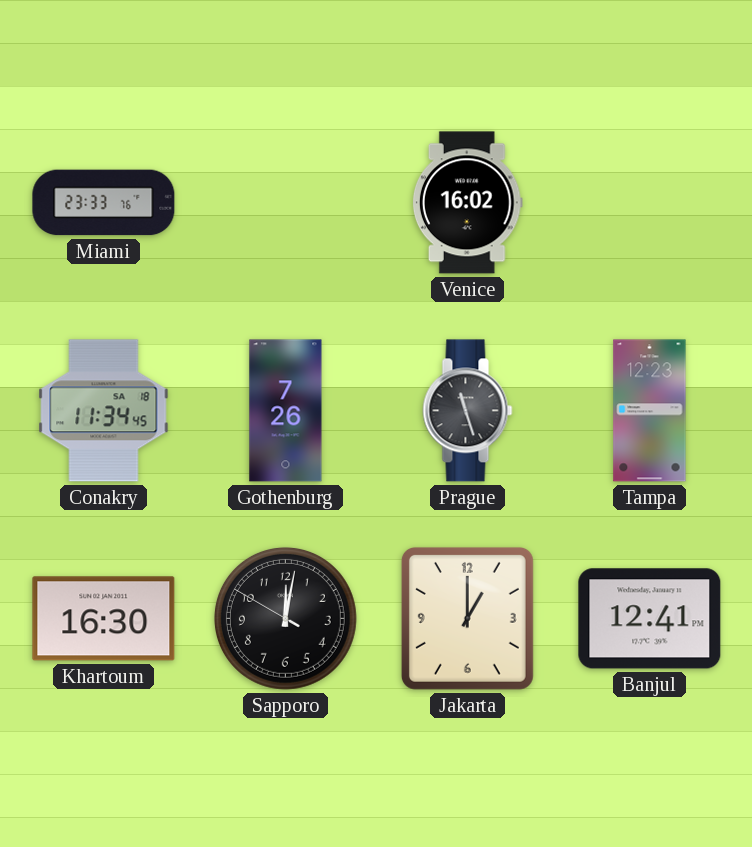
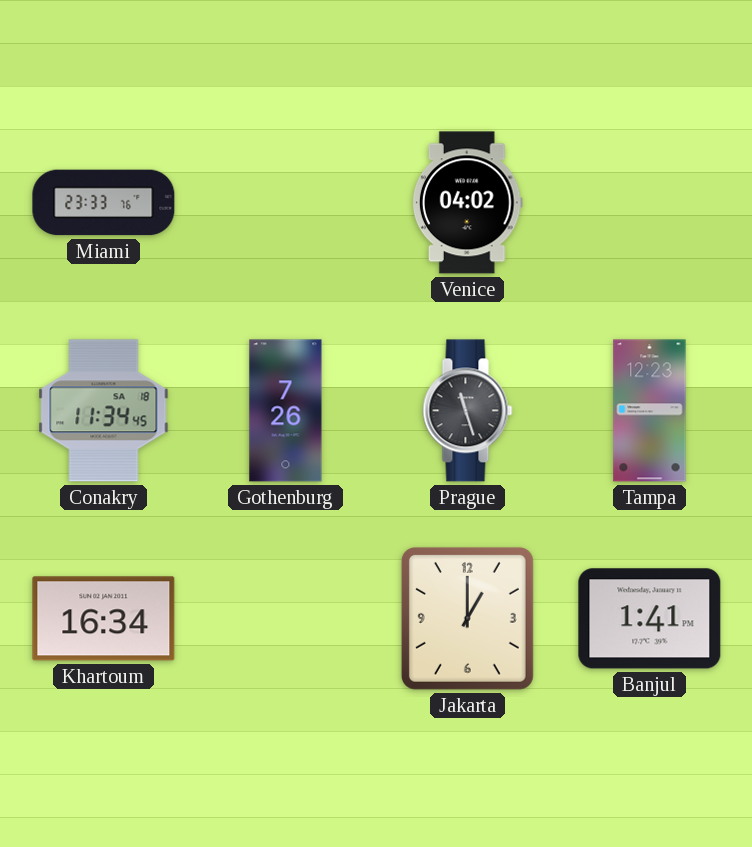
Venice: 16:02 -> 04:02
Khartoum: 16:30 -> 16:34
Sapporo: 12:01 -> none
Banjul: 12:41 -> 1:41
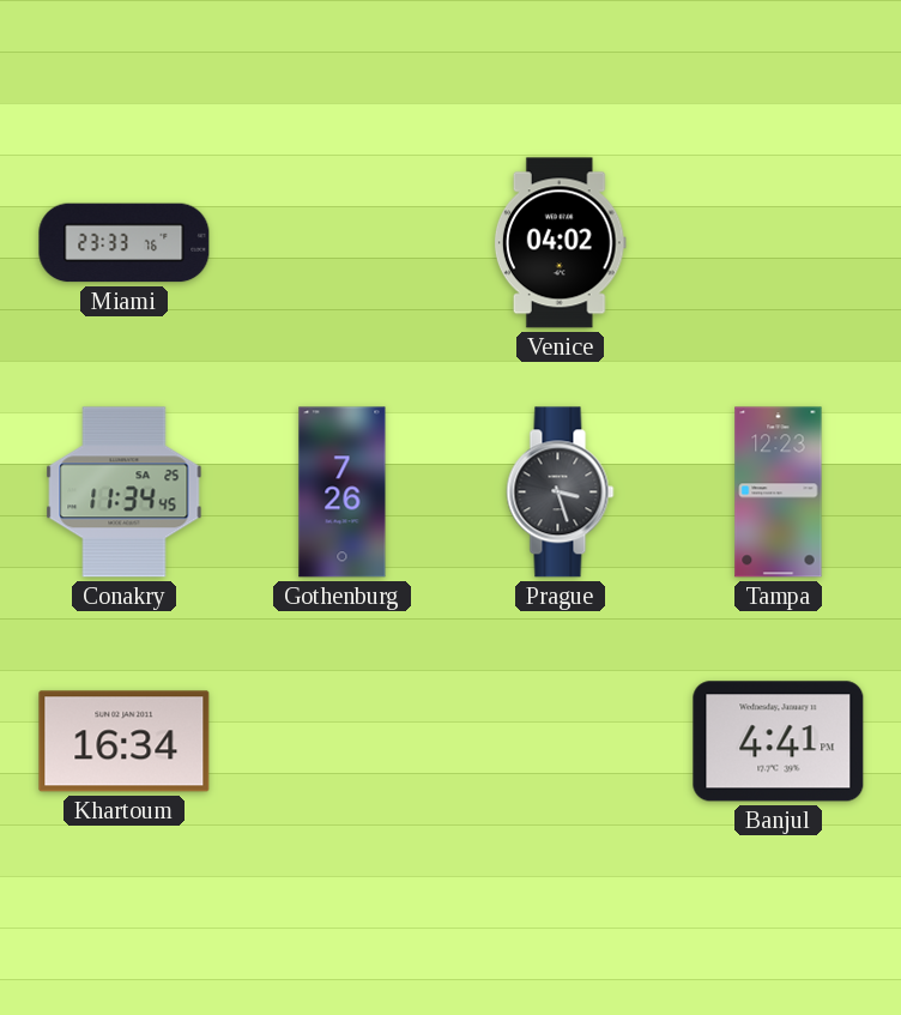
Conakry date: SA 18 -> SA 25
Prague: 11:27 -> 3:27
Jakarta: 1:00 -> none
Banjul: 1:41 -> 4:41
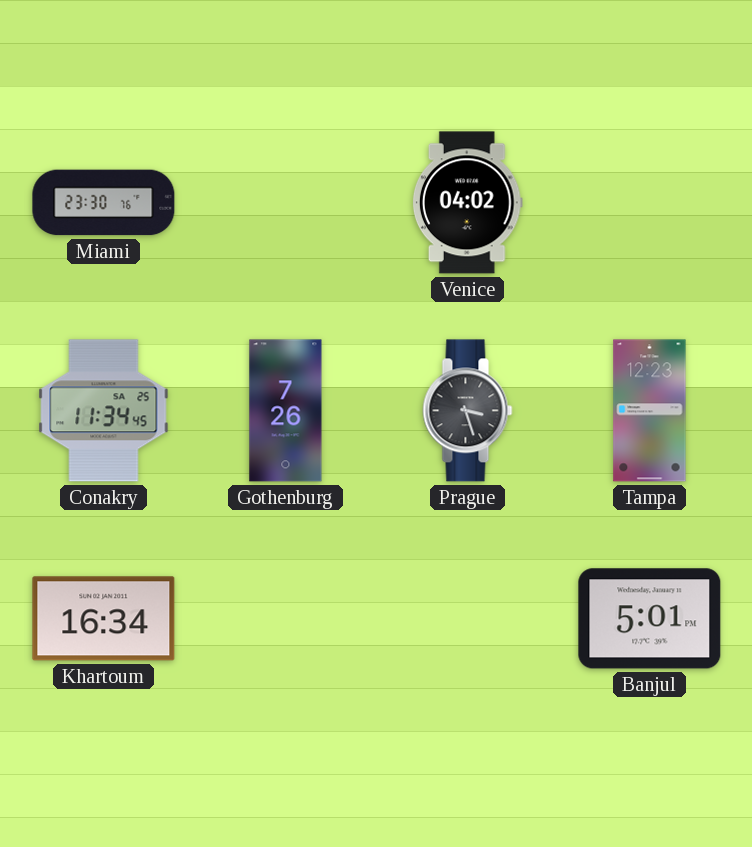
Miami: 23:33 -> 23:30
Banjul: 4:41 -> 5:01
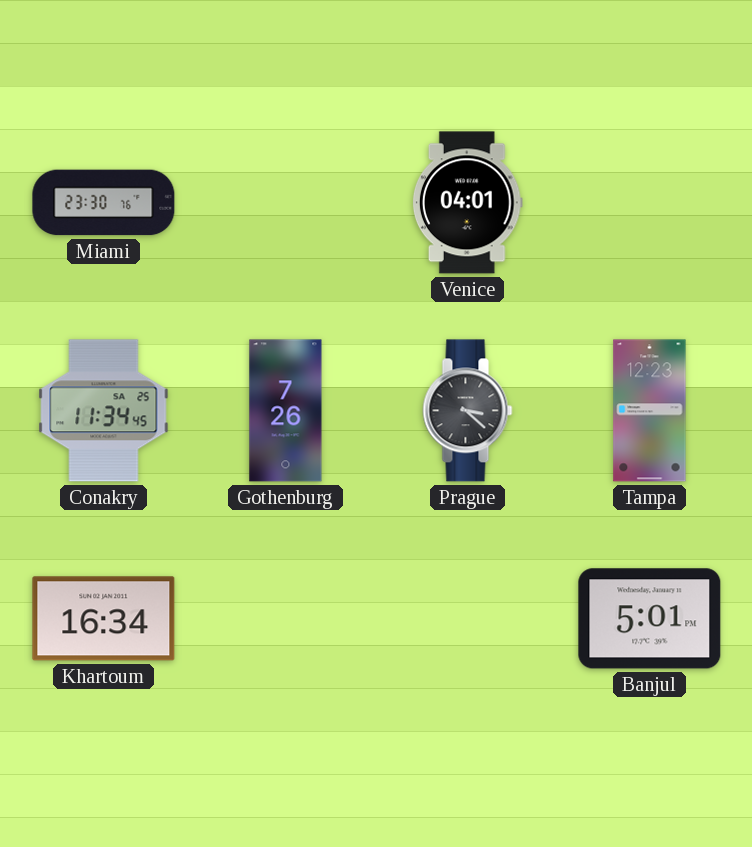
Venice: 04:02 -> 04:01
Prague: 3:27 -> 3:22
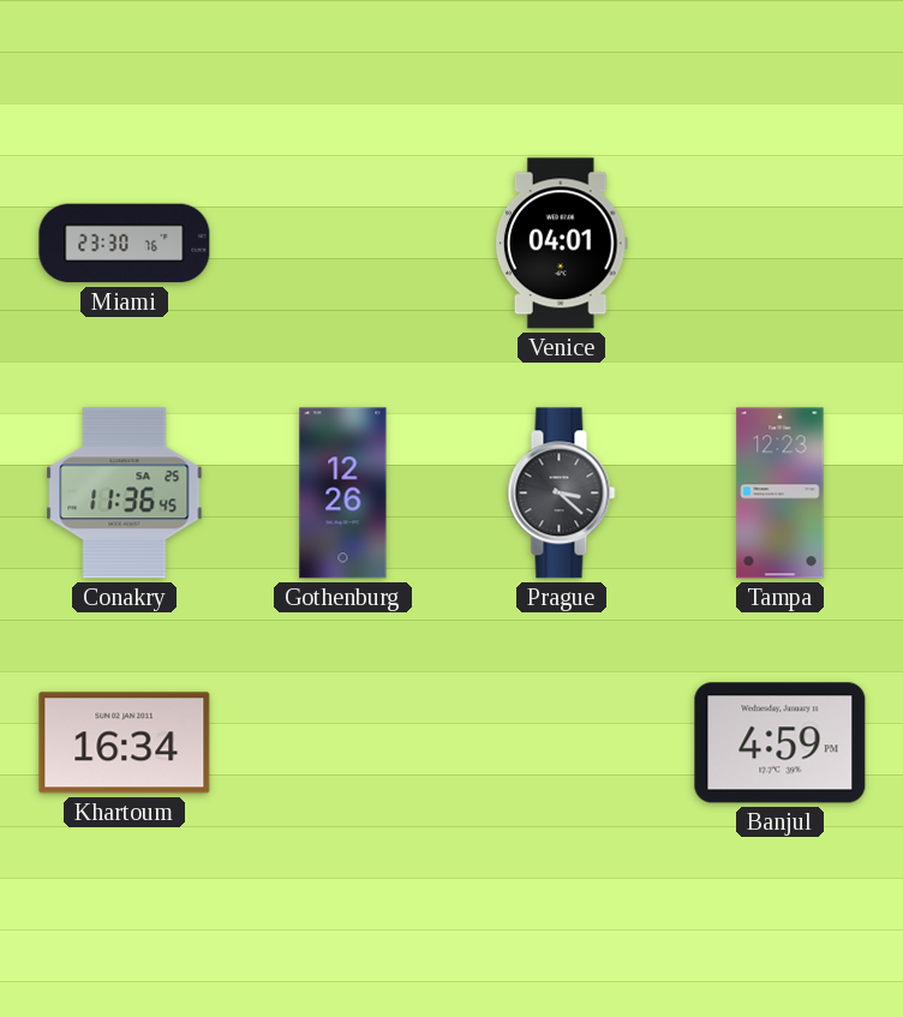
Conakry: 11:34 -> 11:36
Gothenburg: 7:26 -> 12:26
Banjul: 5:01 -> 4:59
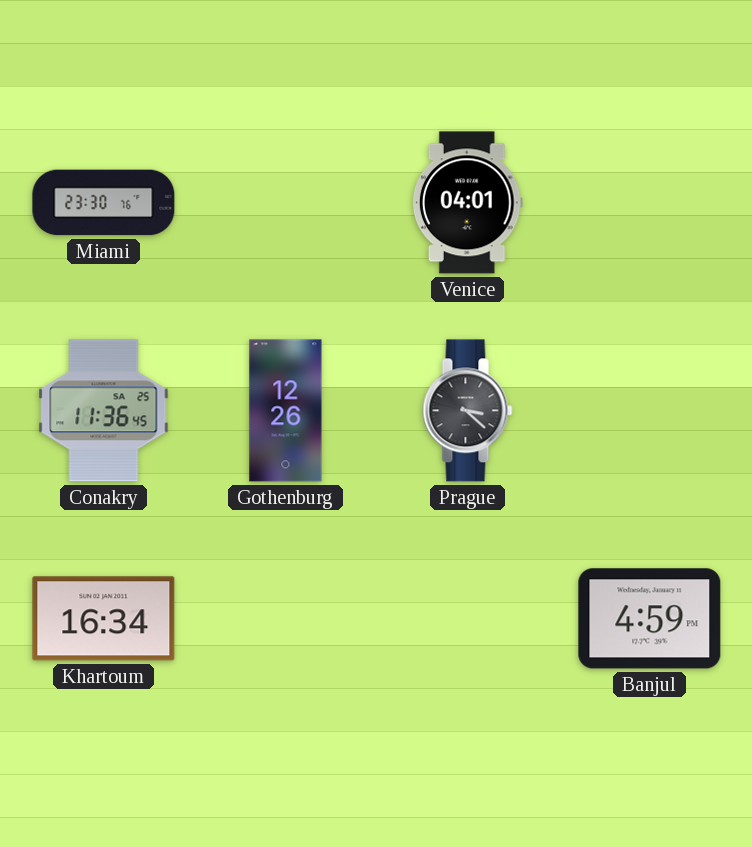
Tampa: 12:23 -> none
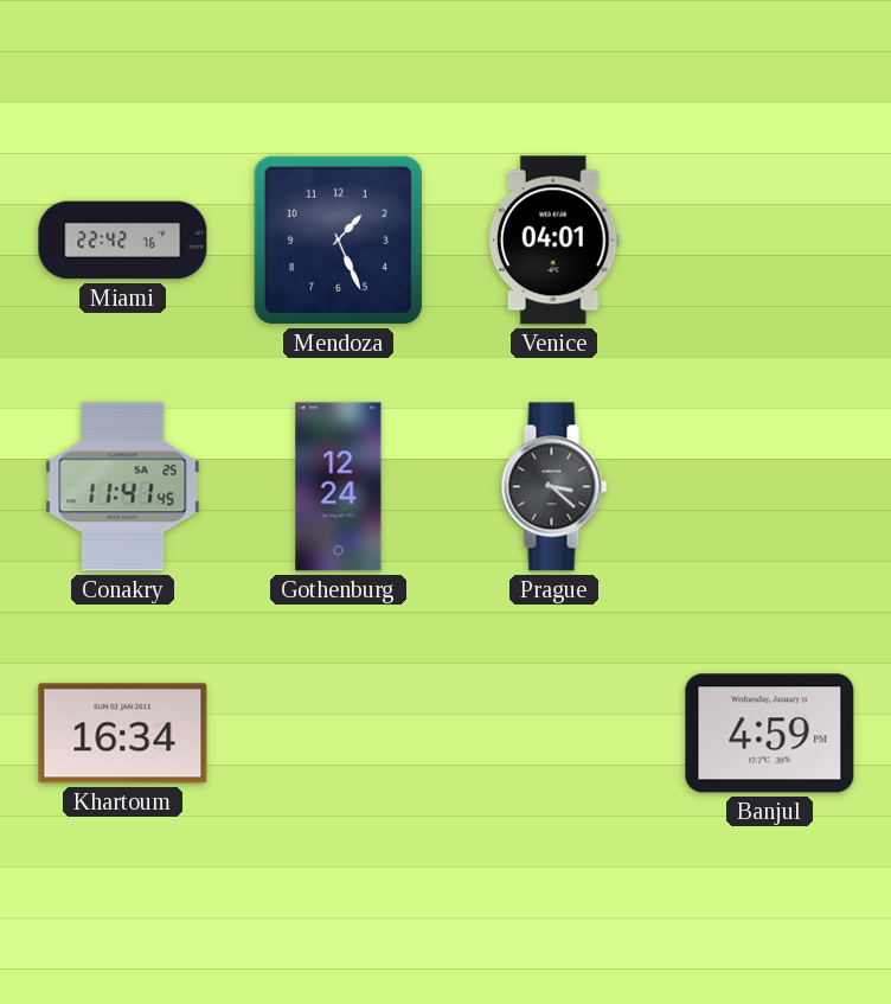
Miami: 23:30 -> 22:42
Mendoza: none -> 1:26
Conakry: 11:36 -> 11:41
Gothenburg: 12:26 -> 12:24
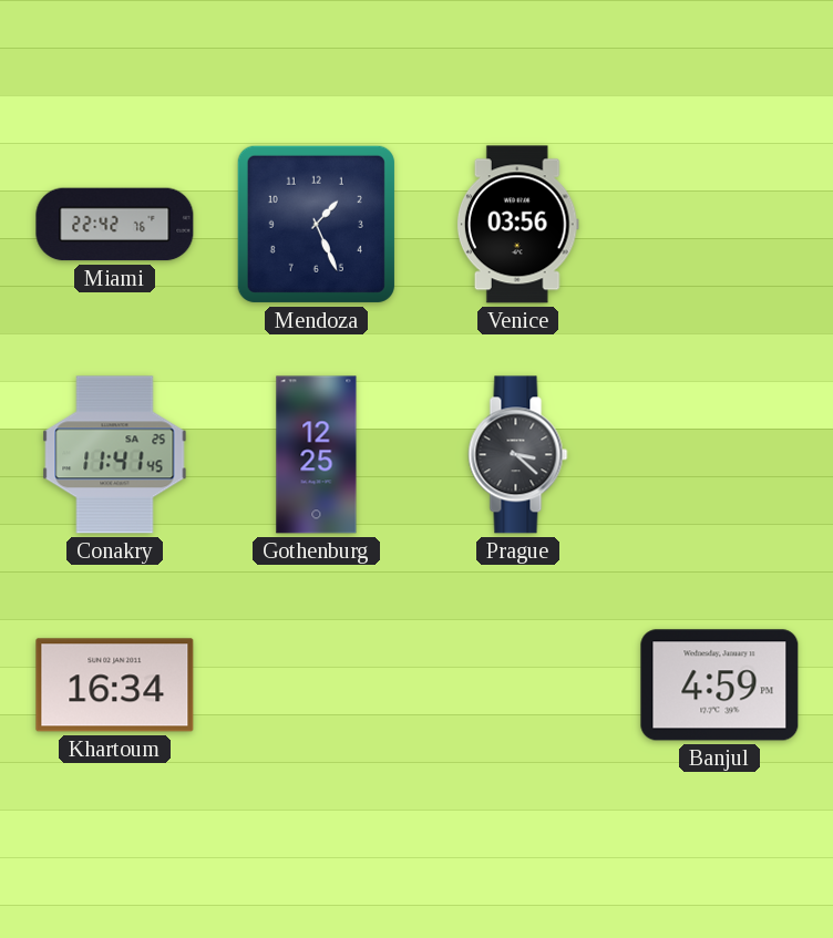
Venice: 04:01 -> 03:56
Gothenburg: 12:24 -> 12:25
